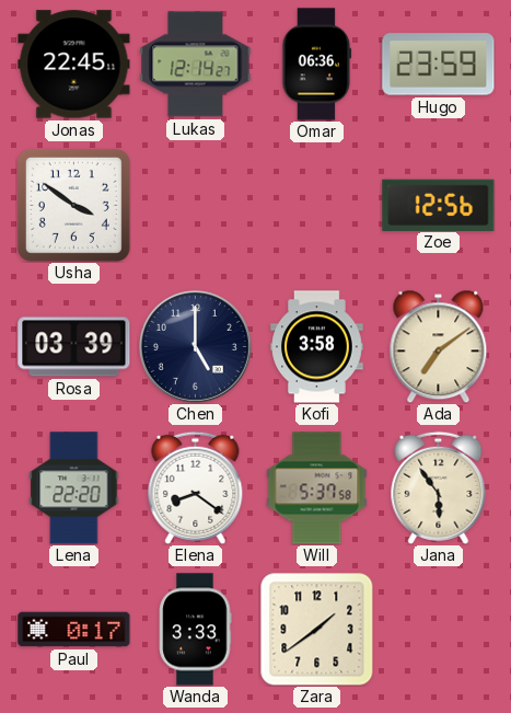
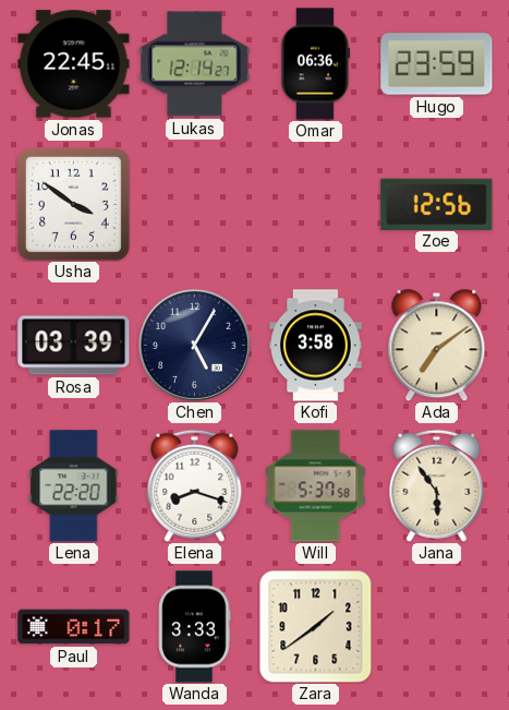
Chen: 5:00 -> 5:05
Elena: 8:21 -> 8:18
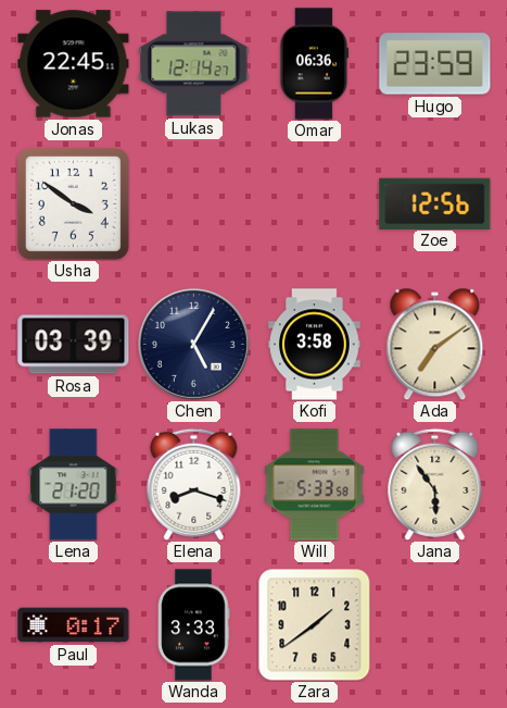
Lena: 22:20 -> 21:20
Will: 5:37 -> 5:33
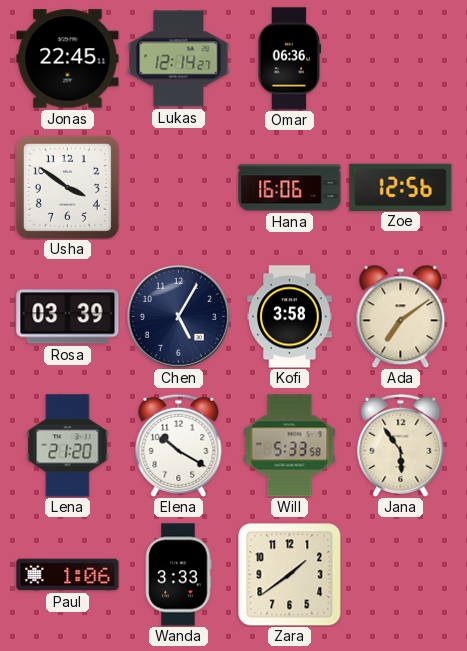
Hugo: 23:59 -> none
Hana: none -> 16:06
Elena: 8:18 -> 10:20
Paul: 0:17 -> 1:06
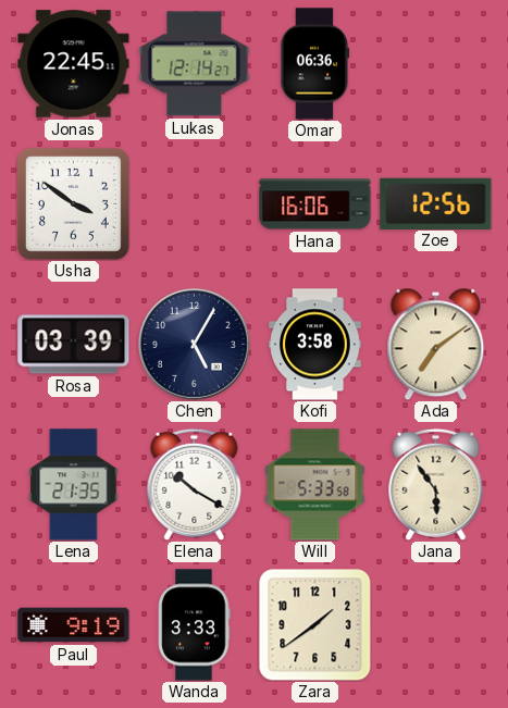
Lena: 21:20 -> 21:35
Paul: 1:06 -> 9:19
